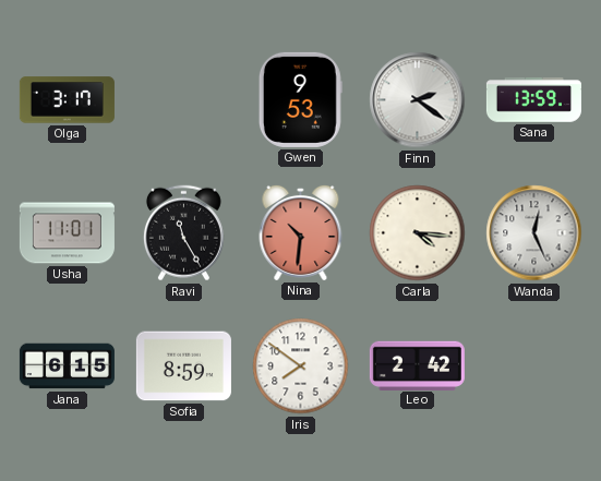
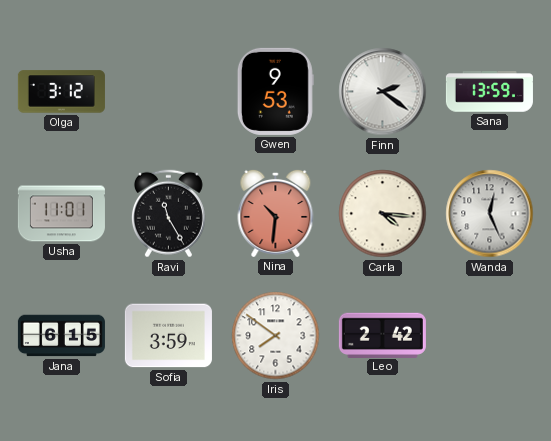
Olga: 3:17 -> 3:12
Sofia: 8:59 -> 3:59
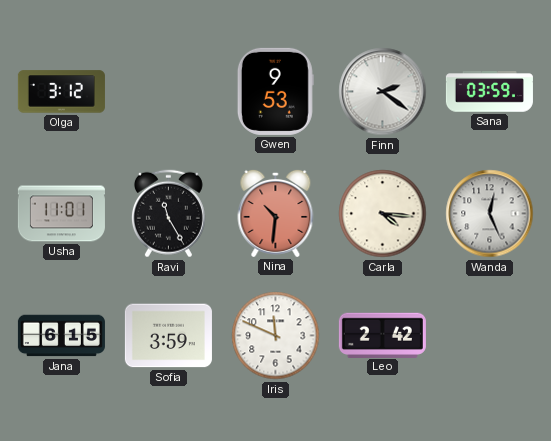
Sana: 13:59 -> 03:59
Iris: 7:51 -> 11:49
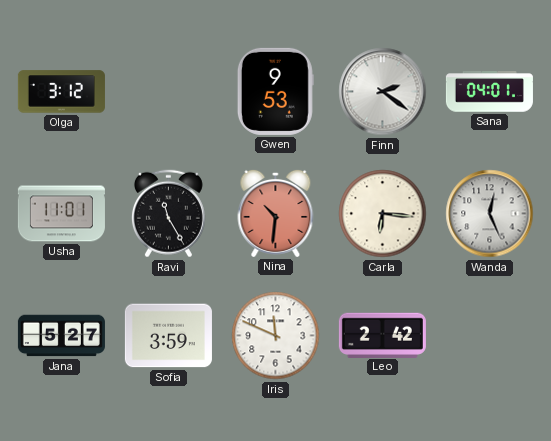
Sana: 03:59 -> 04:01
Carla: 4:16 -> 6:16
Jana: 6:15 -> 5:27
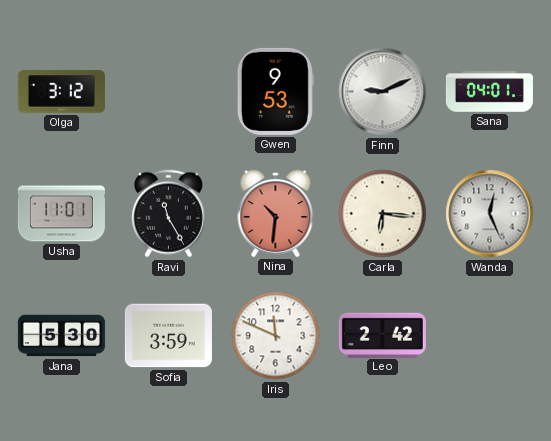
Finn: 2:21 -> 9:11
Jana: 5:27 -> 5:30
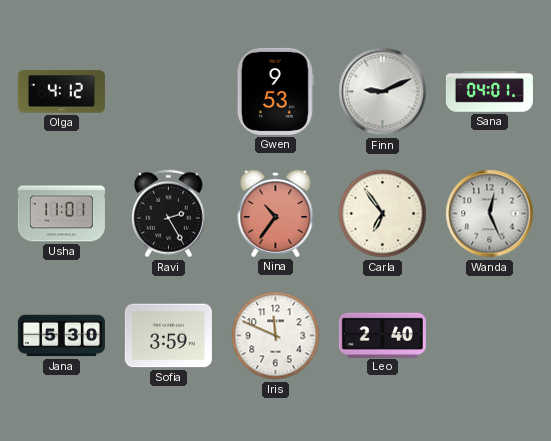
Olga: 3:12 -> 4:12
Ravi: 11:25 -> 2:25
Nina: 10:31 -> 10:36
Carla: 6:16 -> 6:54
Leo: 2:42 -> 2:40
